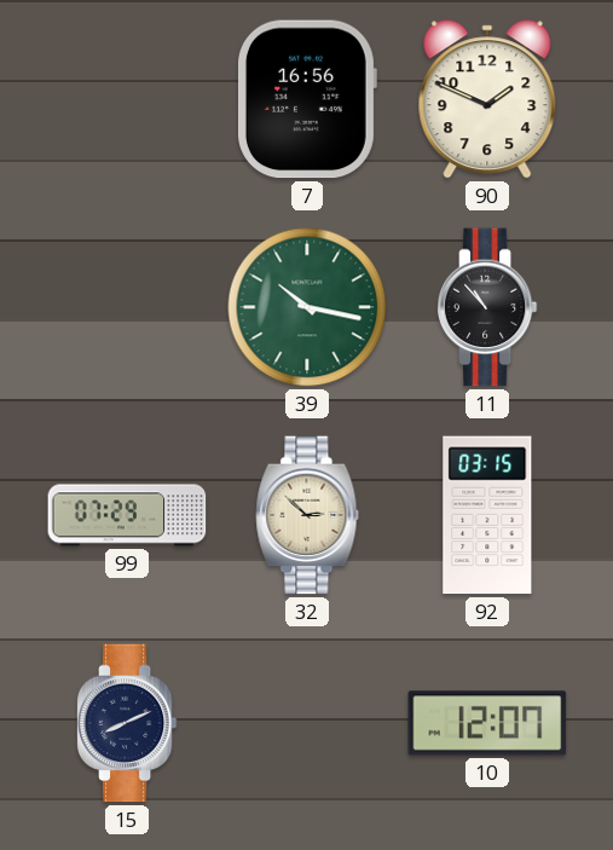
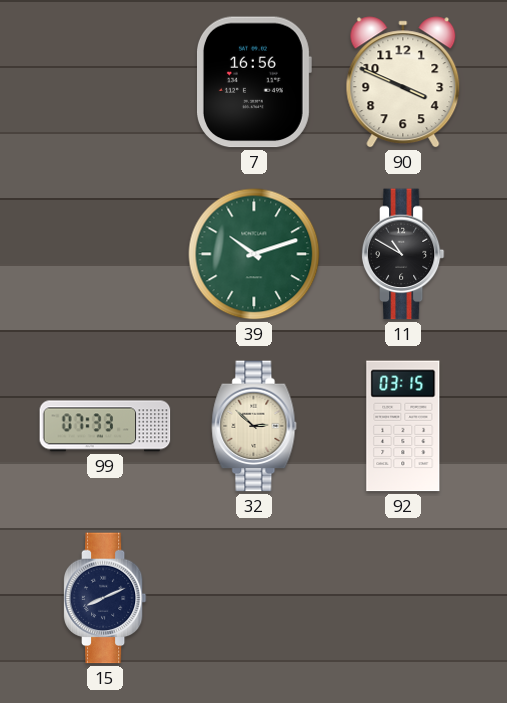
90: 1:49 -> 3:49
39: 10:17 -> 10:12
11: 10:53 -> 10:50
99: 07:29 -> 07:33
10: 12:07 -> none
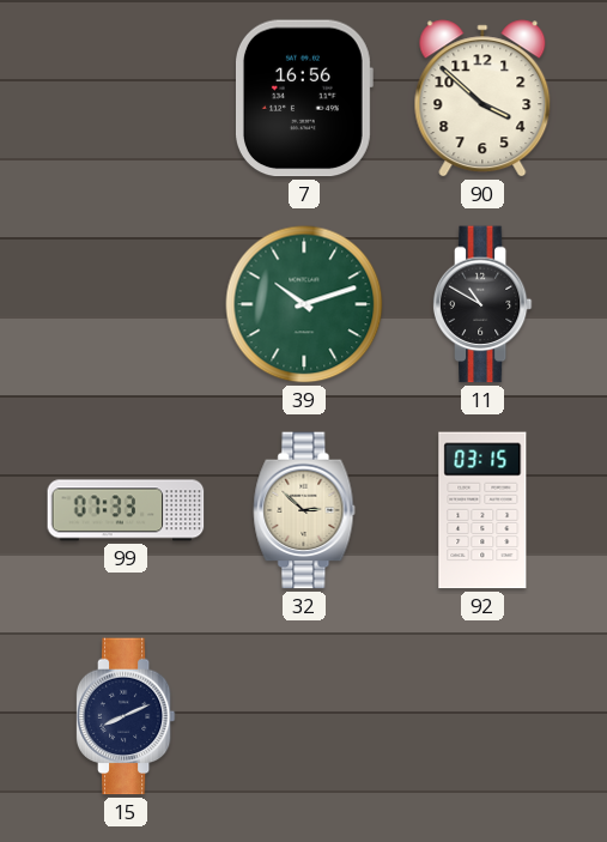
90: 3:49 -> 3:52
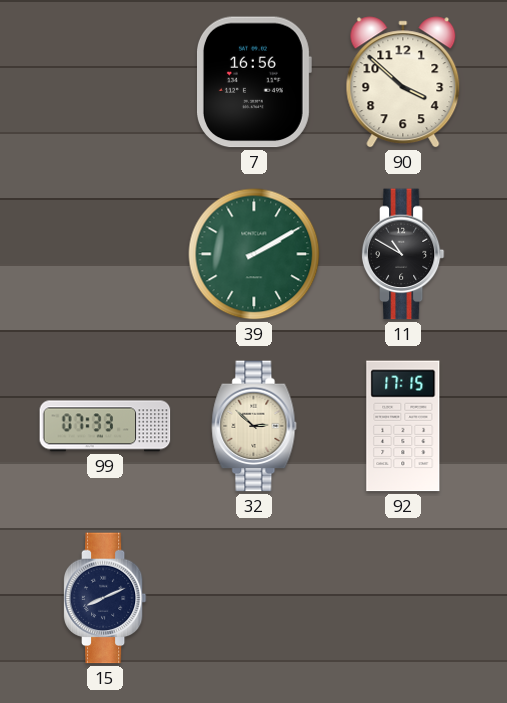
39: 10:12 -> 2:10
92: 03:15 -> 17:15
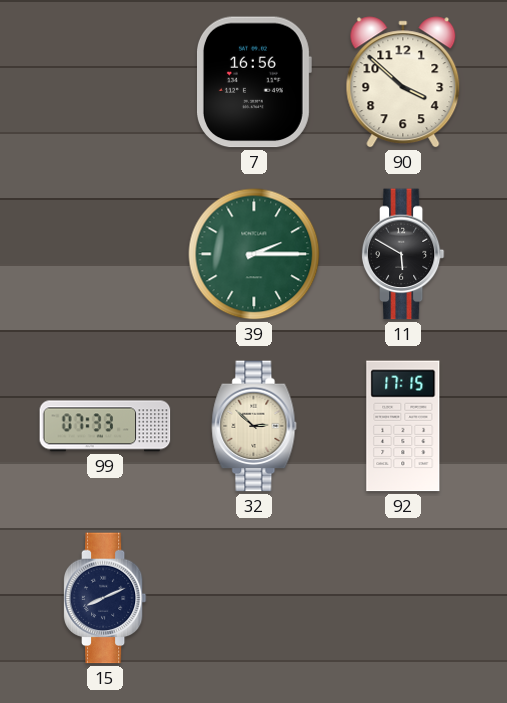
39: 2:10 -> 2:15
11: 10:50 -> 5:50
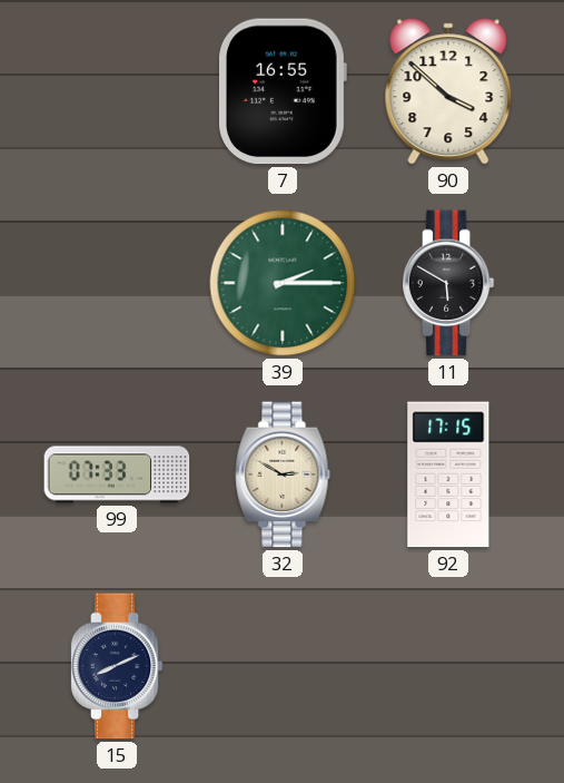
7: 16:56 -> 16:55
32: 2:52 -> 2:50
